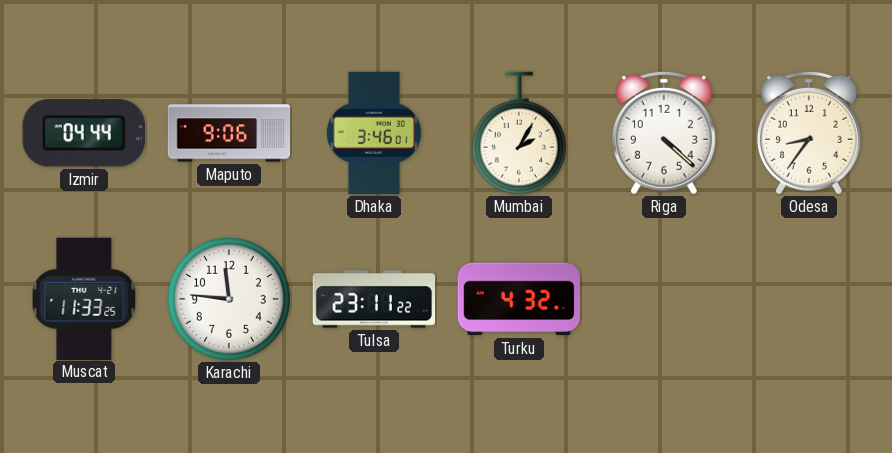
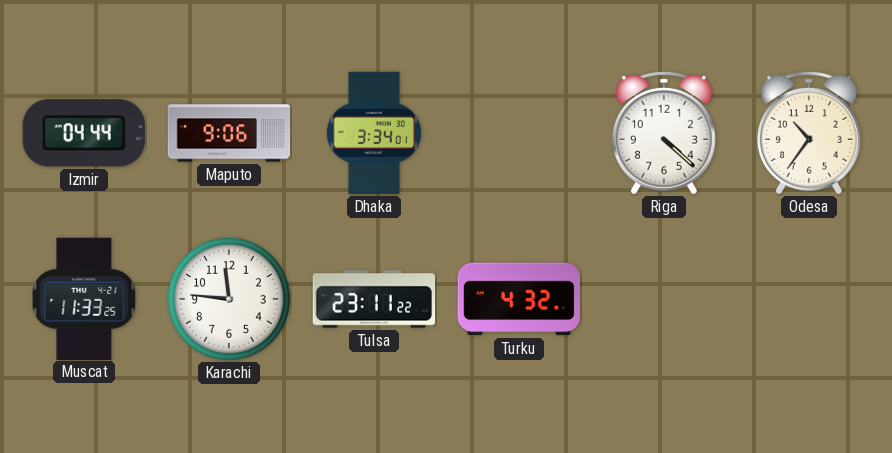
Dhaka: 3:46 -> 3:34
Mumbai: 2:05 -> none
Odesa: 8:36 -> 10:36
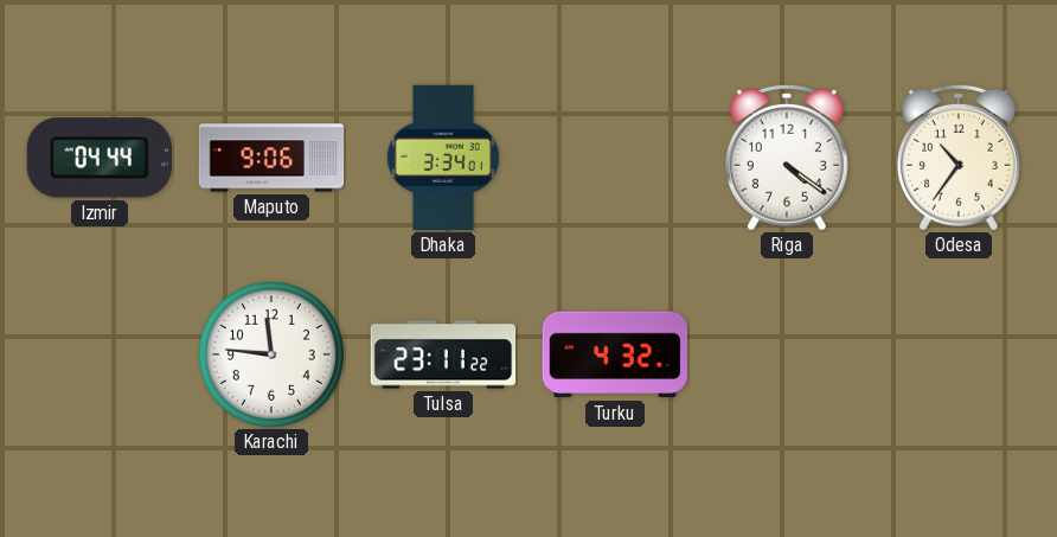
Riga: 4:22 -> 4:21
Muscat: 11:33 -> none
